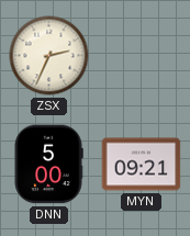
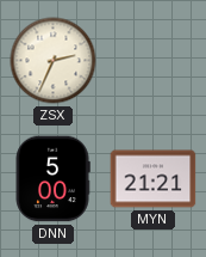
MYN: 09:21 -> 21:21
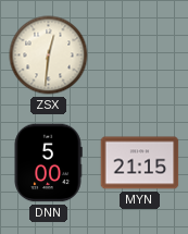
ZSX: 2:34 -> 12:31
MYN: 21:21 -> 21:15
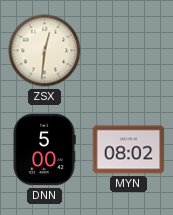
MYN: 21:15 -> 08:02
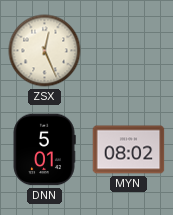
ZSX: 12:31 -> 12:26
DNN: 5:00 -> 5:01
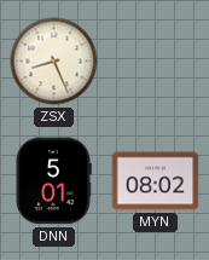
ZSX: 12:26 -> 8:26
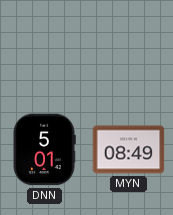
ZSX: 8:26 -> none
MYN: 08:02 -> 08:49
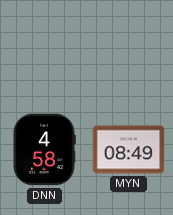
DNN: 5:01 -> 4:58
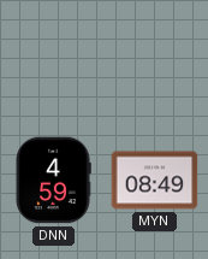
DNN: 4:58 -> 4:59
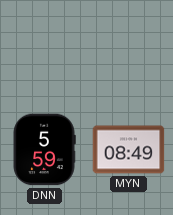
DNN: 4:59 -> 5:59
